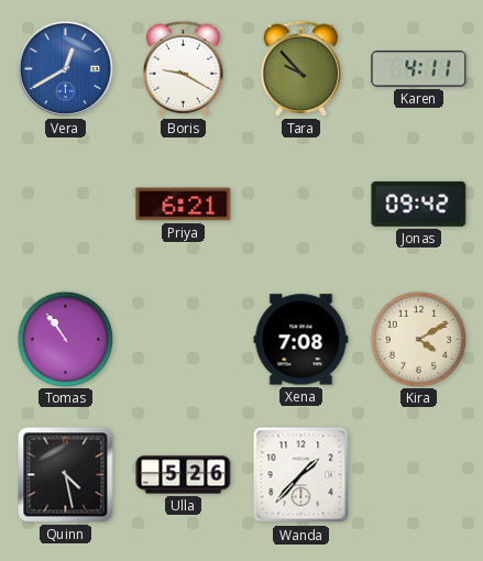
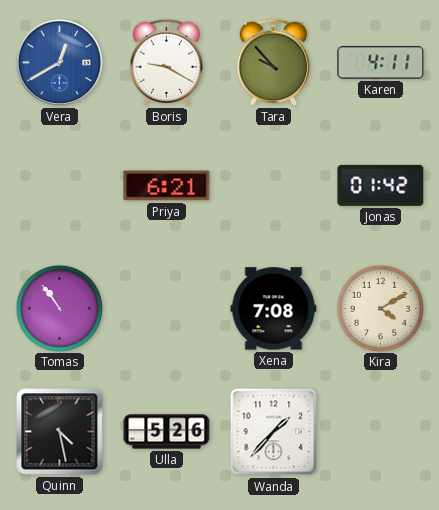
Jonas: 09:42 -> 01:42
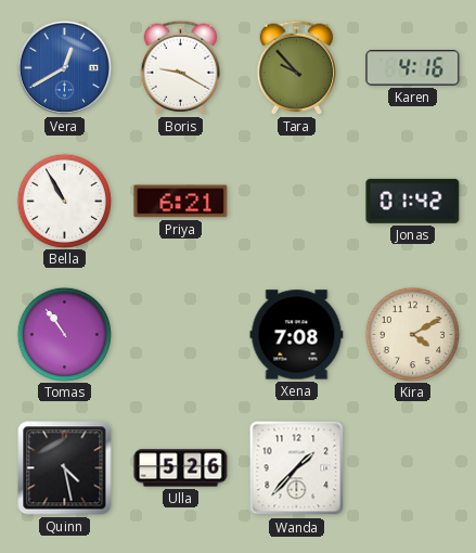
Karen: 4:11 -> 4:16
Bella: none -> 10:55
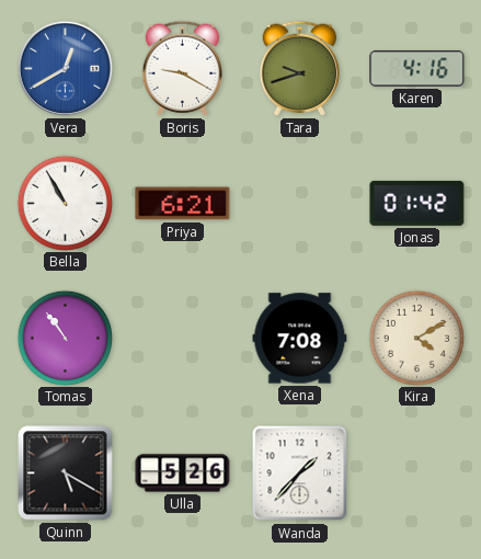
Tara: 9:53 -> 9:42
Quinn: 4:28 -> 5:20
